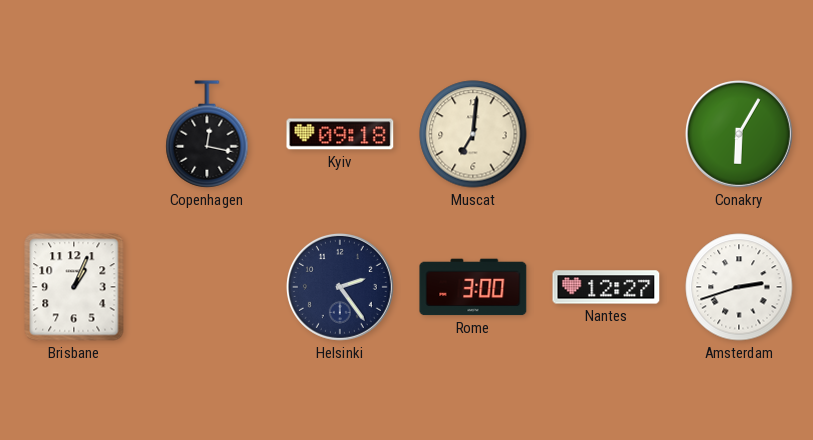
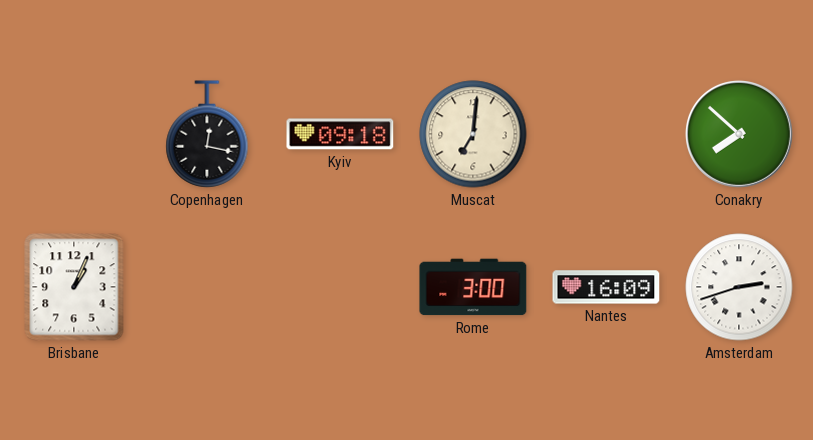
Conakry: 6:05 -> 7:52
Helsinki: 2:24 -> none
Nantes: 12:27 -> 16:09
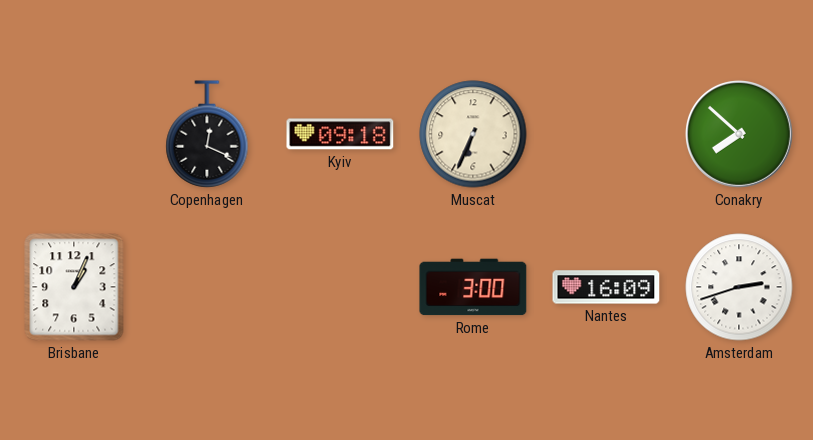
Copenhagen: 12:17 -> 12:19
Muscat: 7:01 -> 6:34
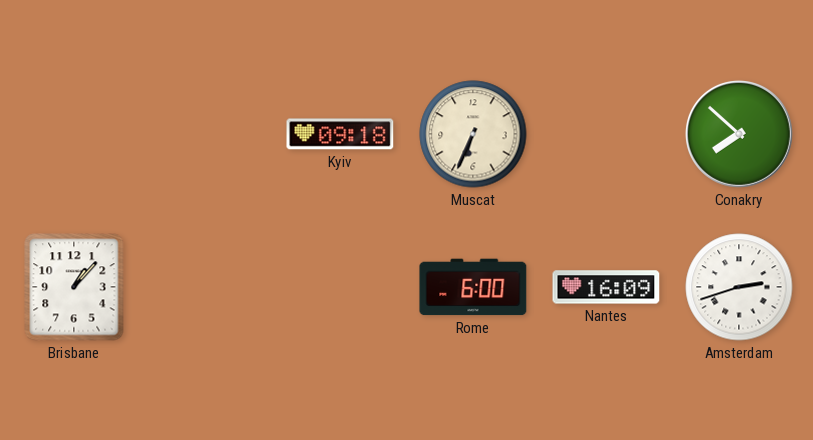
Copenhagen: 12:19 -> none
Brisbane: 1:04 -> 1:07
Rome: 3:00 -> 6:00
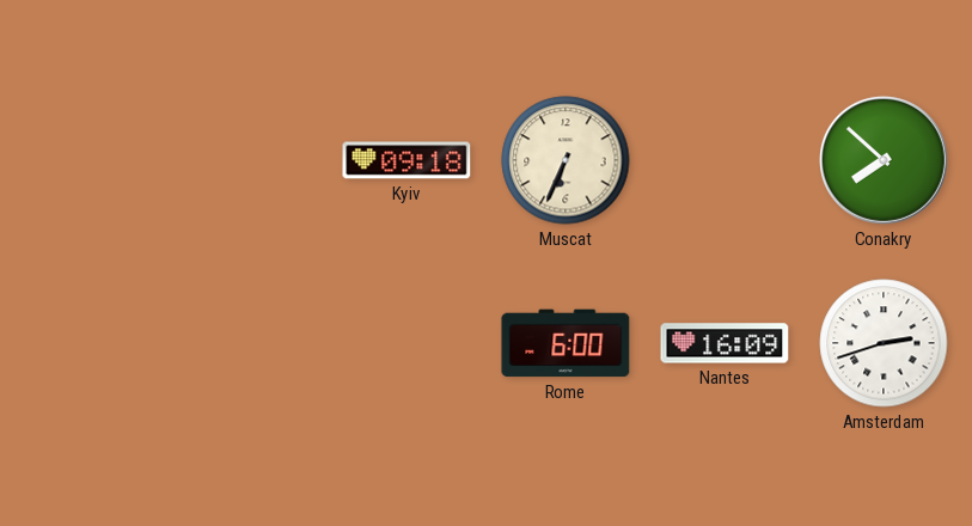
Brisbane: 1:07 -> none
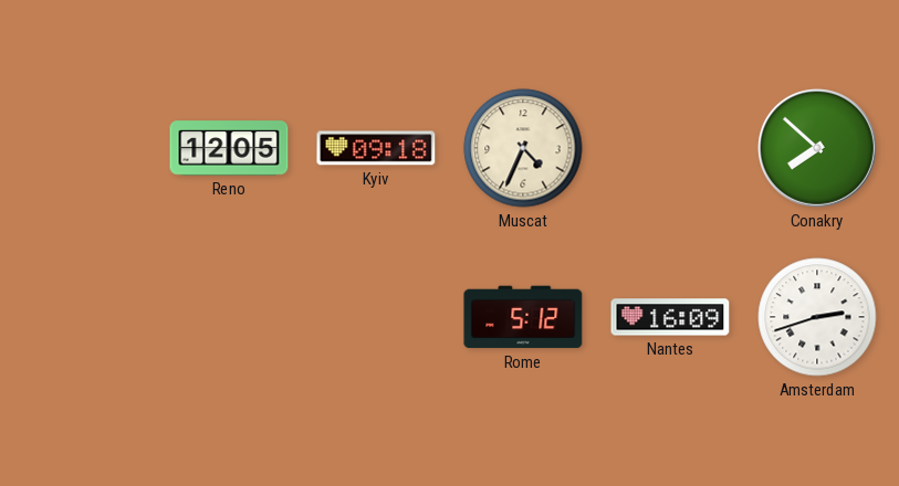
Reno: none -> 12:05
Muscat: 6:34 -> 4:34
Rome: 6:00 -> 5:12
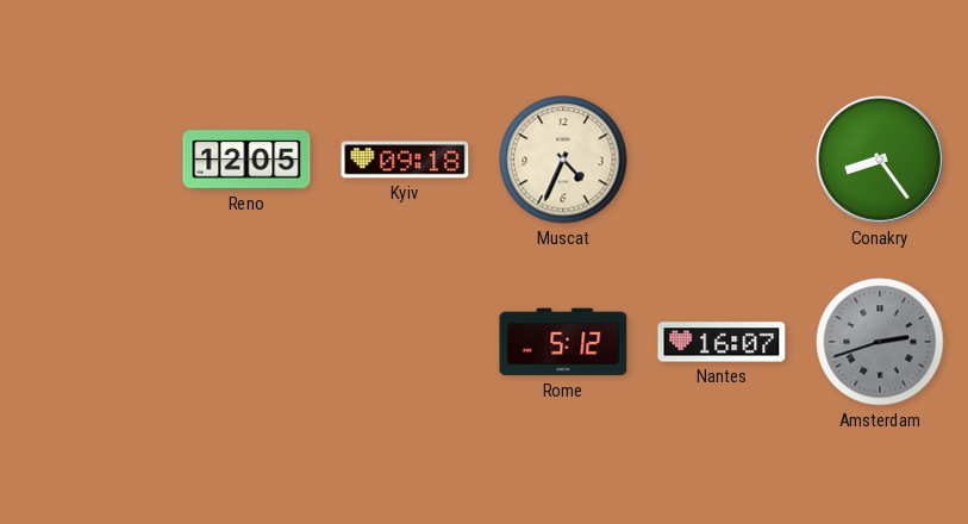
Conakry: 7:52 -> 8:24
Nantes: 16:09 -> 16:07
Amsterdam dial: white -> grey
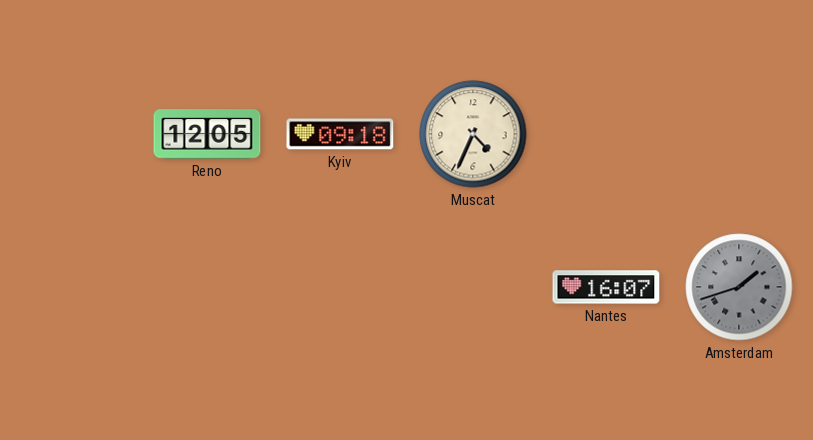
Conakry: 8:24 -> none
Rome: 5:12 -> none
Amsterdam: 2:42 -> 1:42
